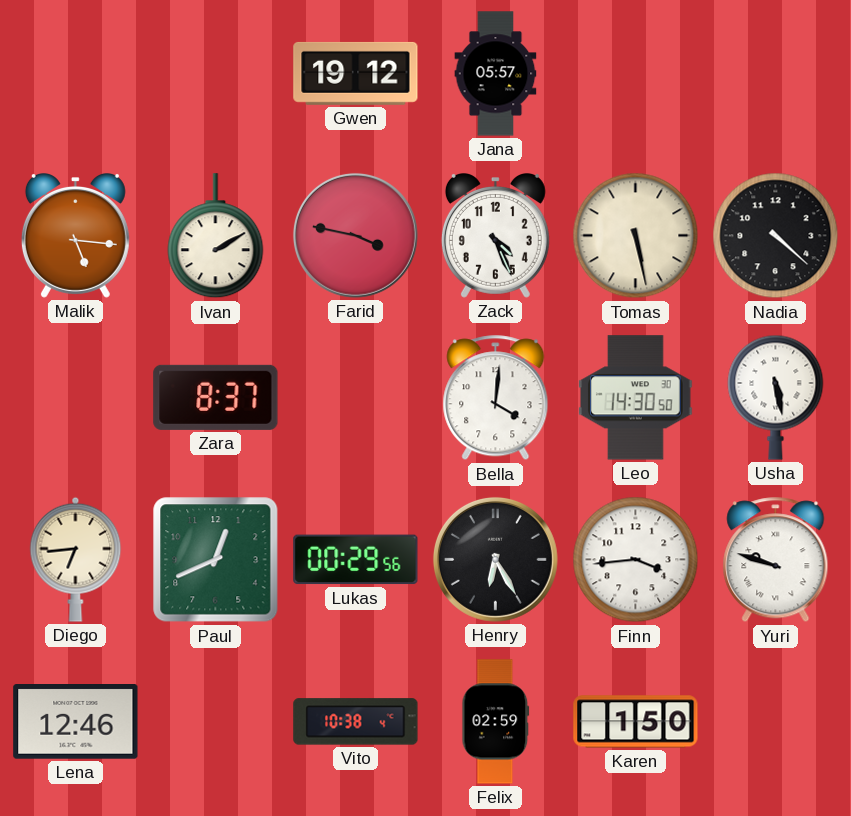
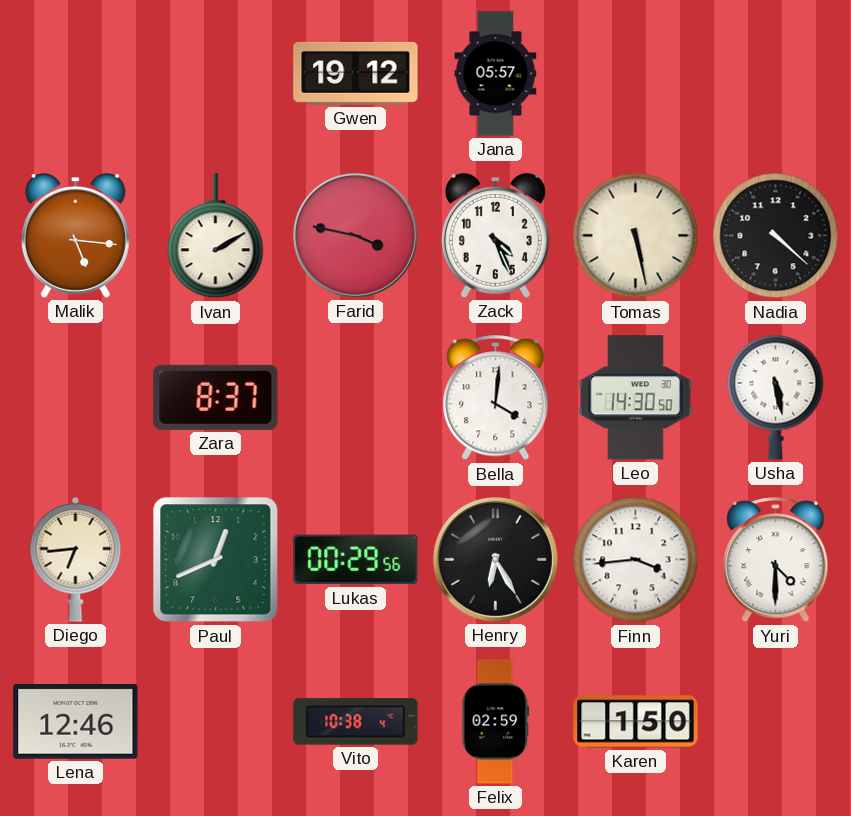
Yuri: 9:48 -> 4:30
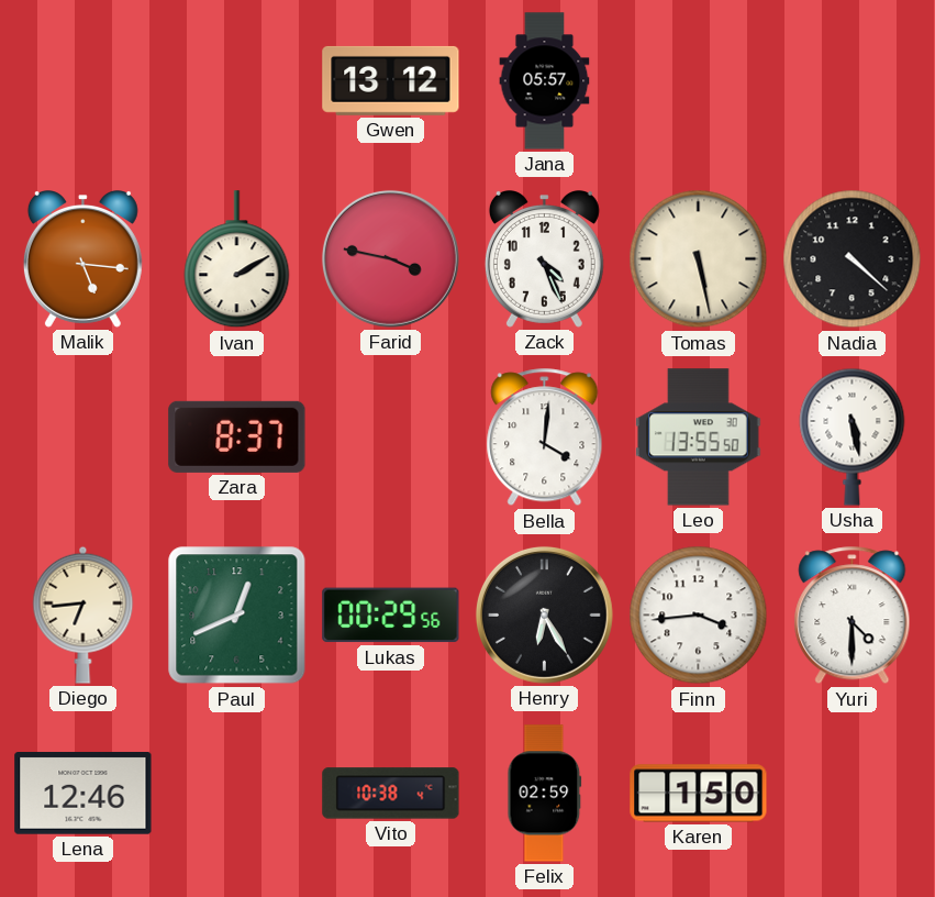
Gwen: 19:12 -> 13:12
Leo: 14:30 -> 13:55
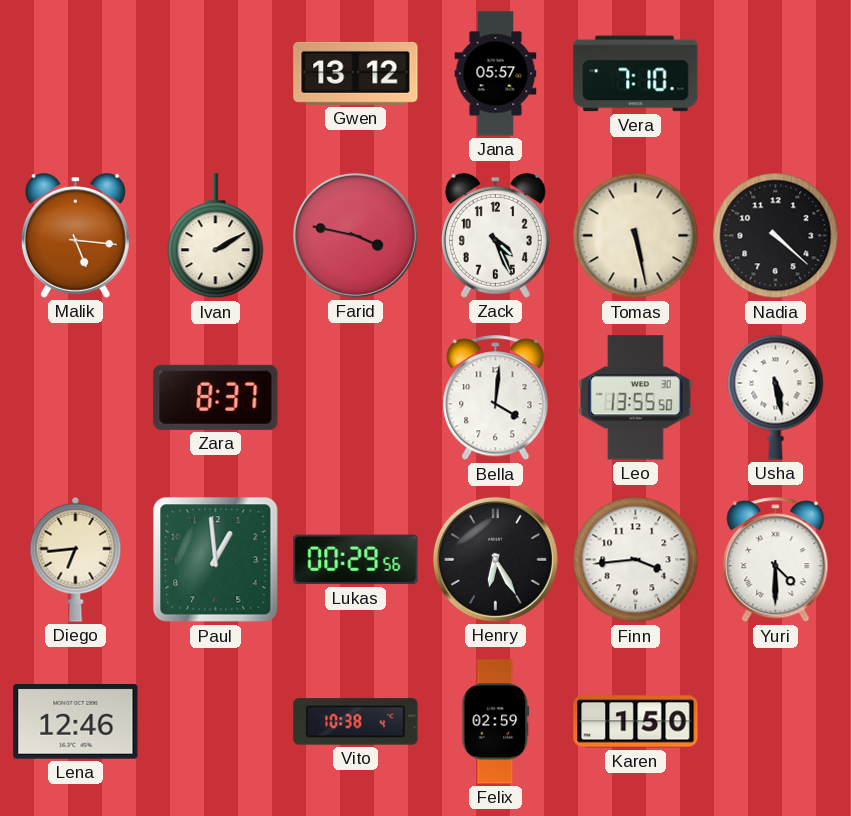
Vera: none -> 7:10
Paul: 12:41 -> 12:59
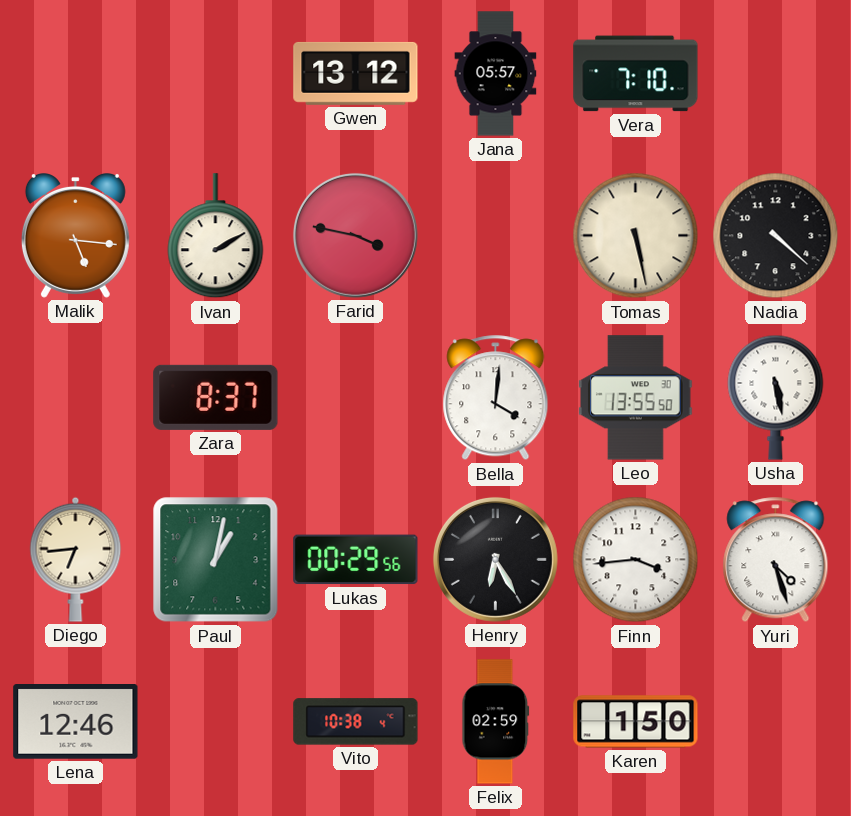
Zack: 4:26 -> none
Paul: 12:59 -> 1:02
Yuri: 4:30 -> 4:27
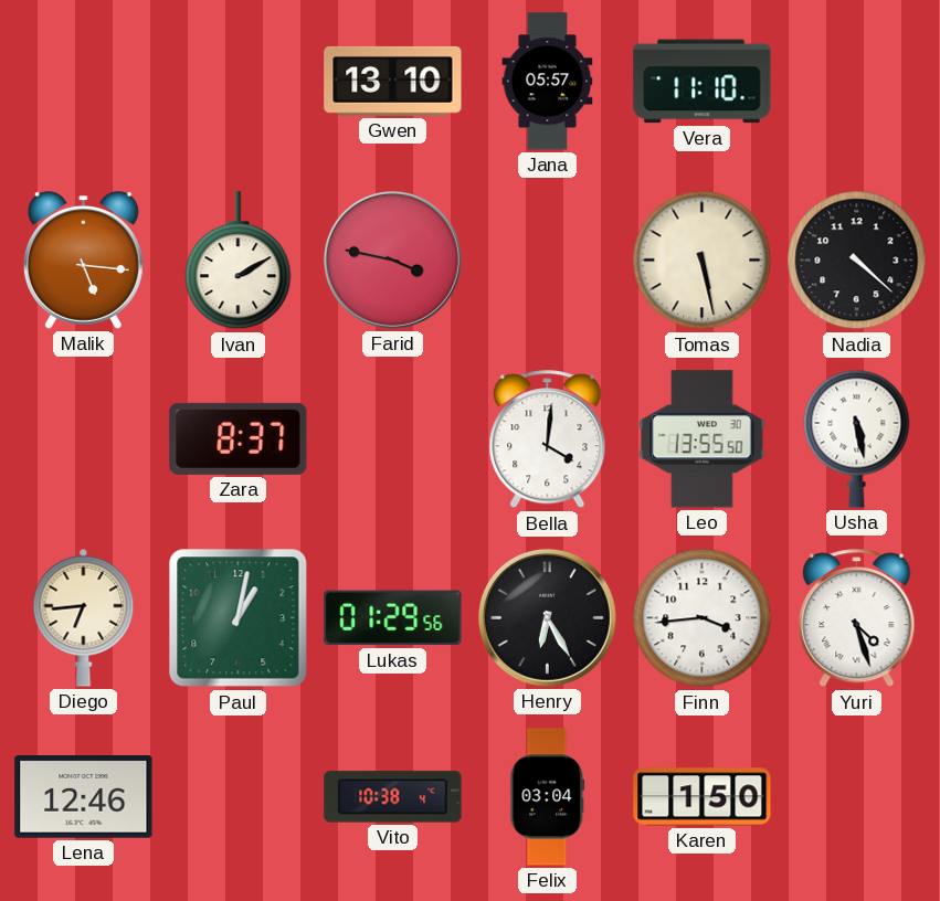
Gwen: 13:12 -> 13:10
Vera: 7:10 -> 11:10
Lukas: 00:29 -> 01:29
Felix: 02:59 -> 03:04
